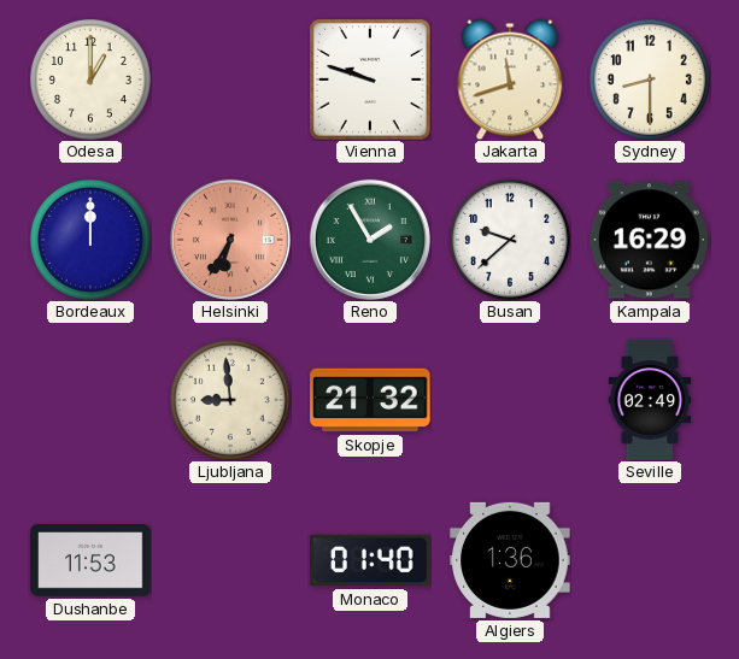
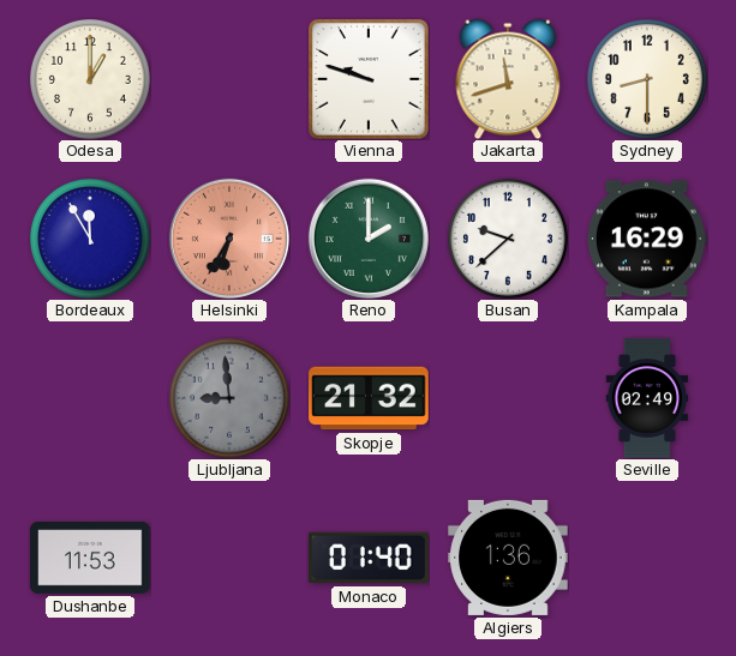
Bordeaux: 12:00 -> 11:55
Reno: 1:55 -> 2:00
Ljubljana dial: cream -> grey
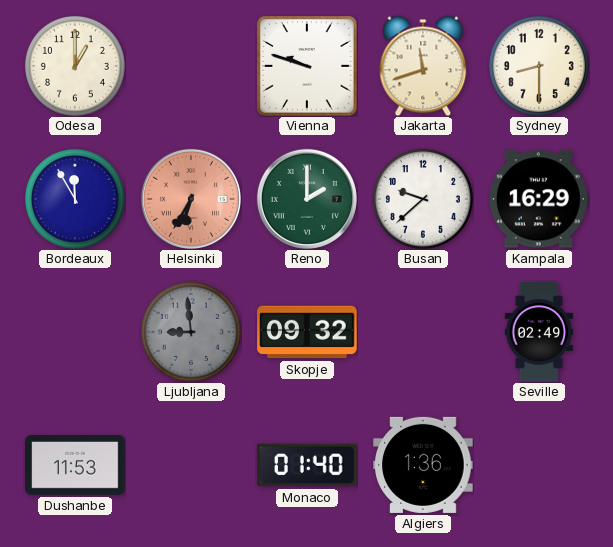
Skopje: 21:32 -> 09:32
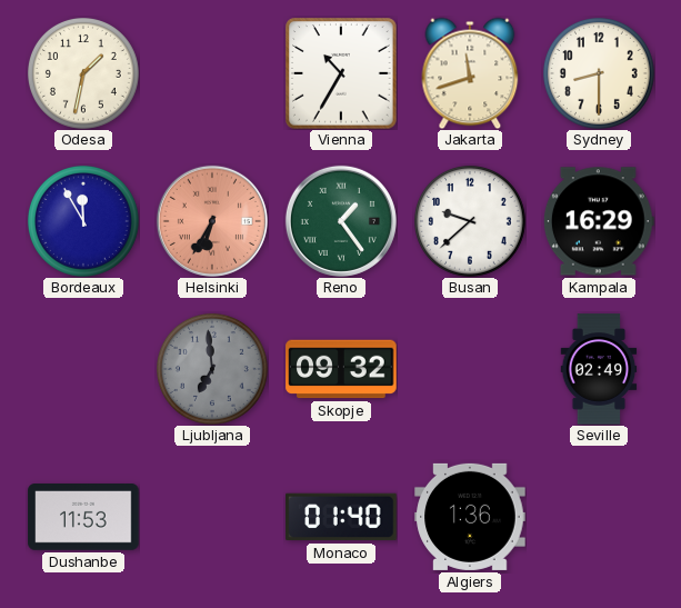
Odesa: 1:00 -> 1:32
Vienna: 9:48 -> 10:35
Reno: 2:00 -> 1:24
Ljubljana: 8:59 -> 6:59
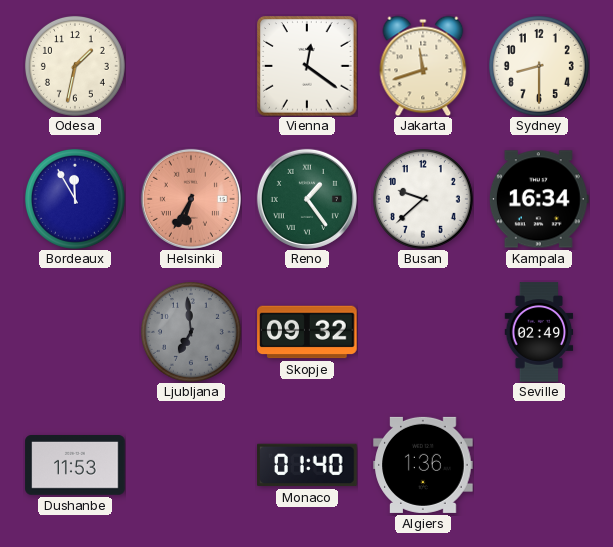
Vienna: 10:35 -> 12:21
Kampala: 16:29 -> 16:34
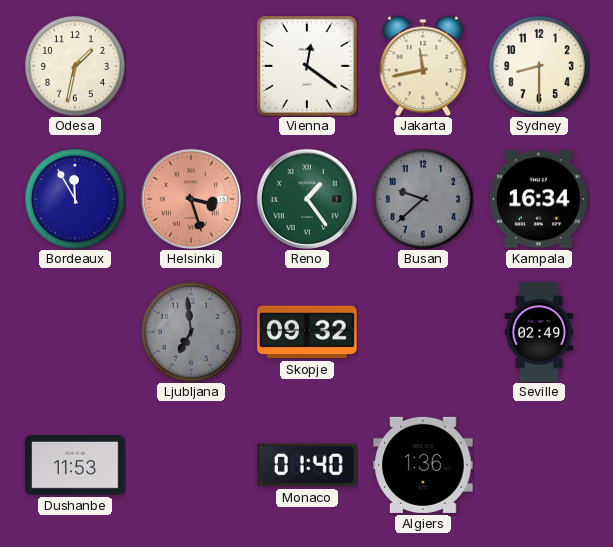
Jakarta: 11:42 -> 11:43
Helsinki: 6:35 -> 3:27
Busan dial: white -> grey
